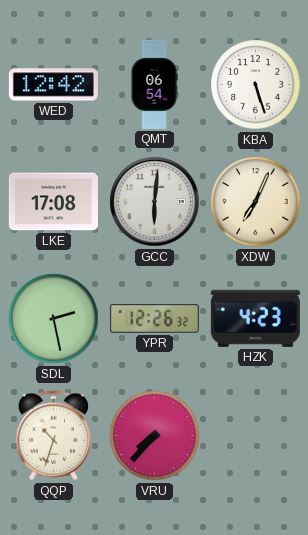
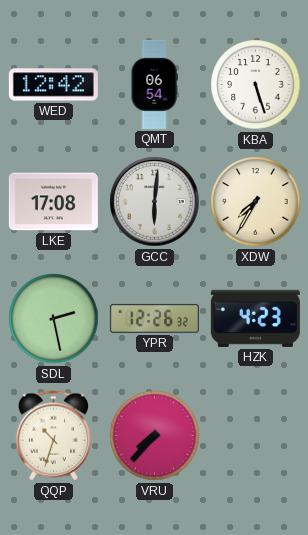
XDW: 7:04 -> 7:35
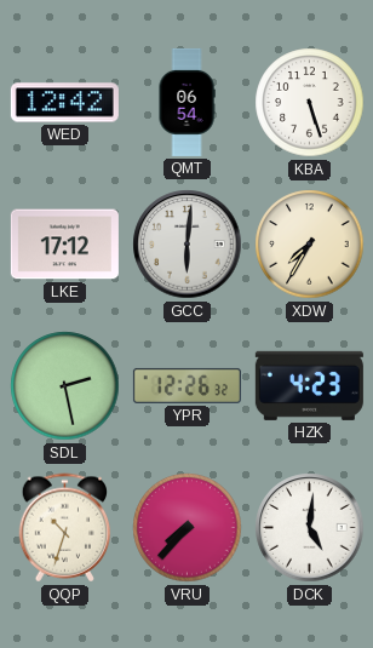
LKE: 17:08 -> 17:12
DCK: none -> 5:01
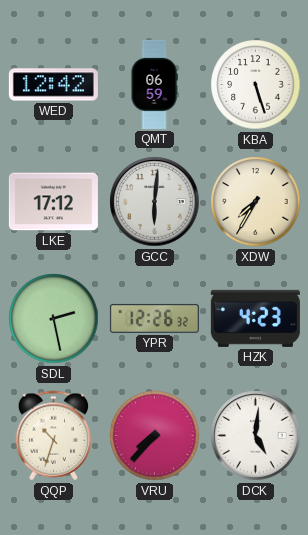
QMT: 06:54 -> 06:59
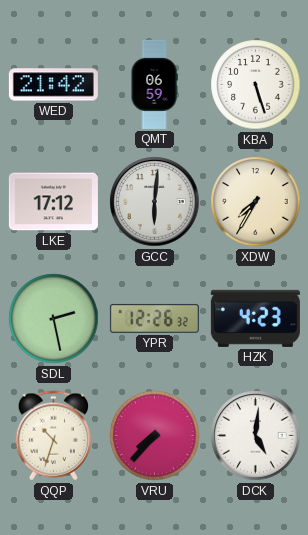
WED: 12:42 -> 21:42
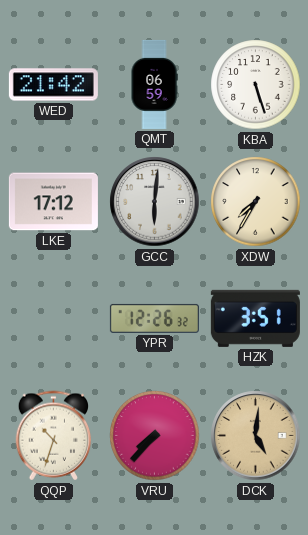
SDL: 2:28 -> none
HZK: 4:23 -> 3:51
DCK dial: white -> champagne
